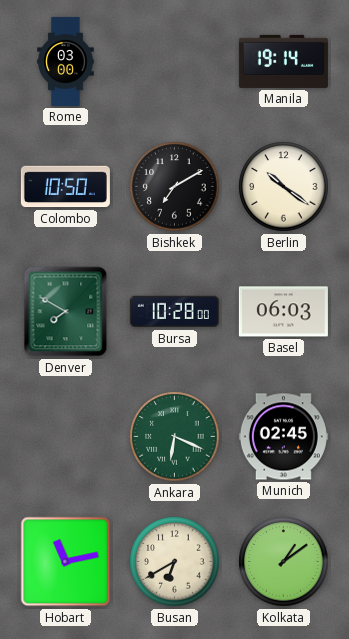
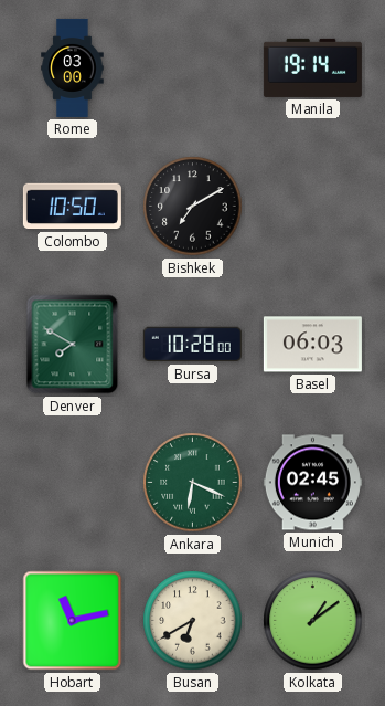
Berlin: 10:21 -> none
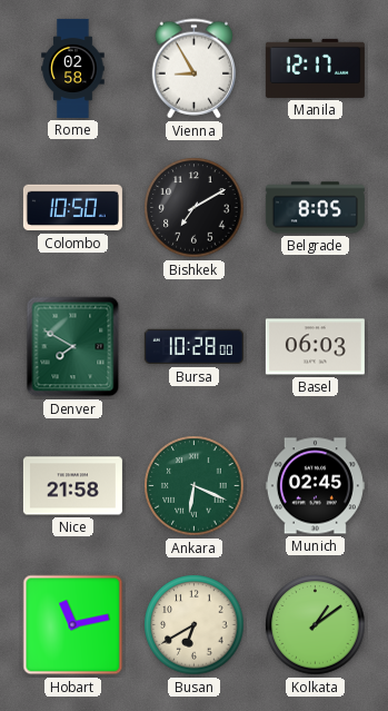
Rome: 03:00 -> 02:58
Vienna: none -> 8:55
Manila: 19:14 -> 12:17
Belgrade: none -> 8:05
Nice: none -> 21:58
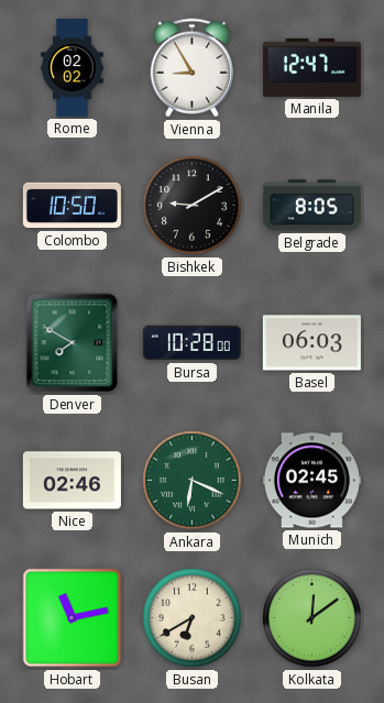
Rome: 02:58 -> 02:02
Manila: 12:17 -> 12:47
Bishkek: 7:10 -> 9:10
Nice: 21:58 -> 02:46
Kolkata: 1:09 -> 12:09
